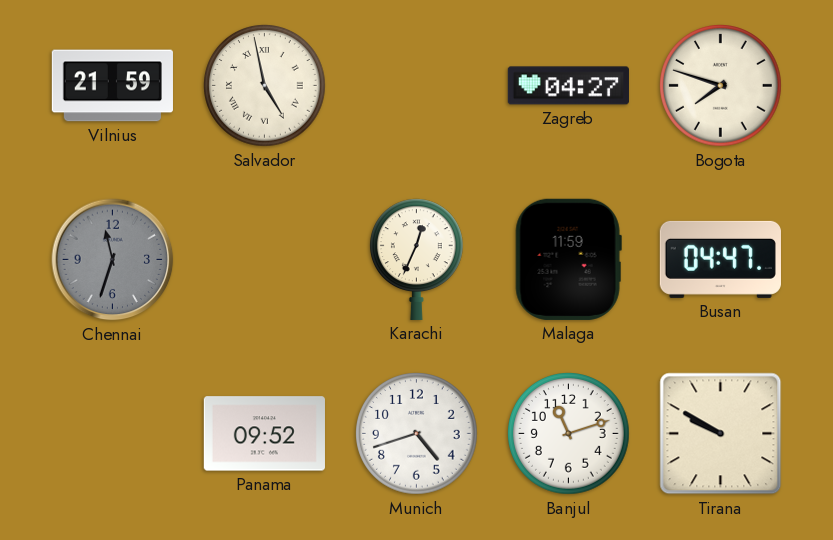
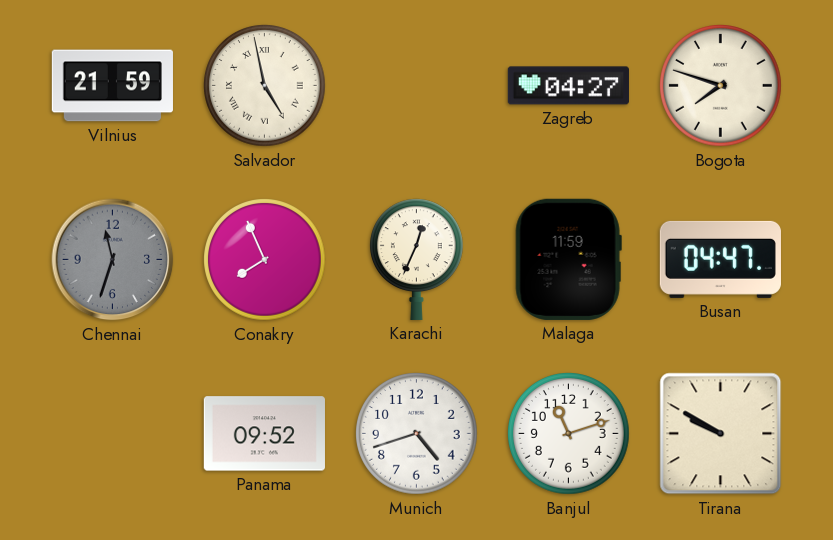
Conakry: none -> 7:56
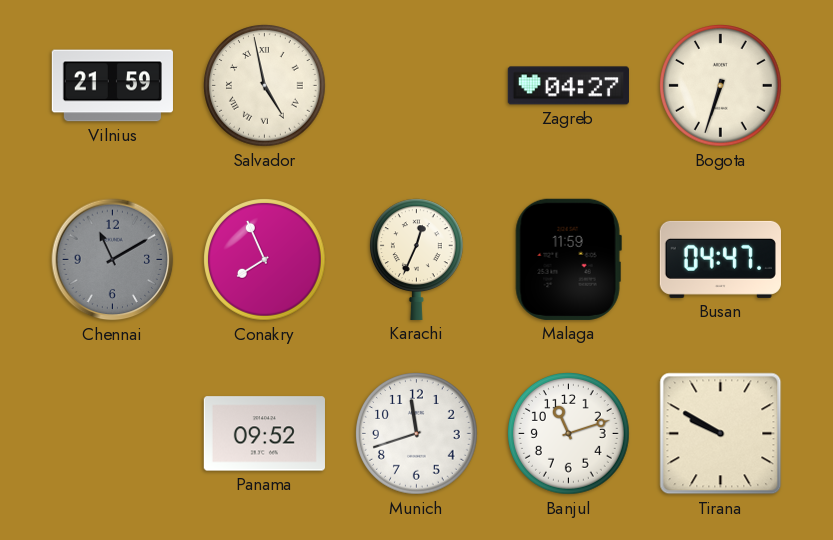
Bogota: 7:48 -> 6:33
Chennai: 11:33 -> 11:10
Munich: 4:42 -> 11:42
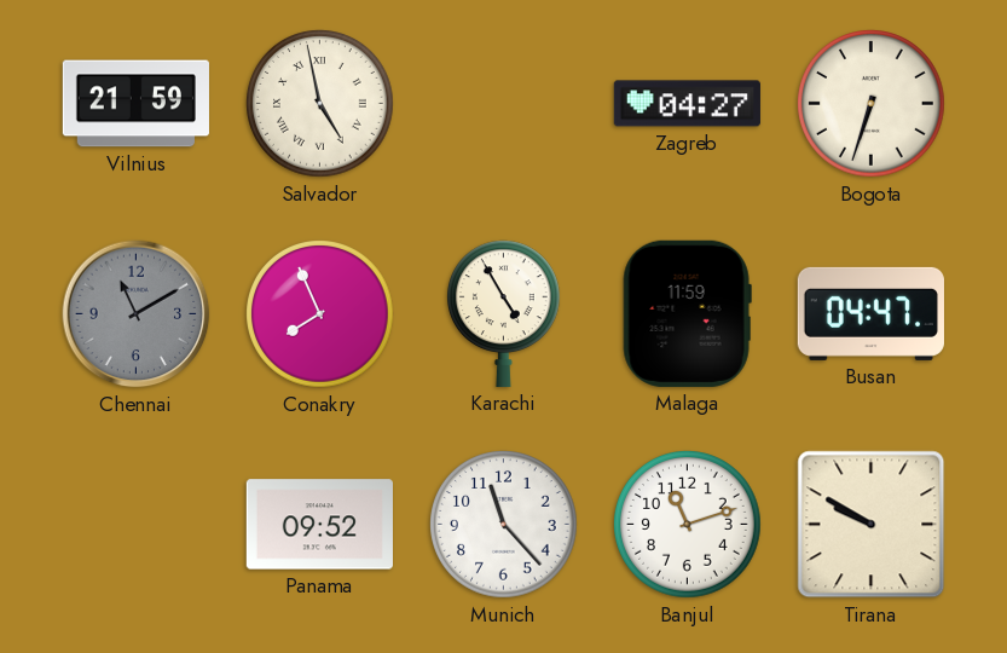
Karachi: 12:34 -> 4:55
Munich: 11:42 -> 11:23
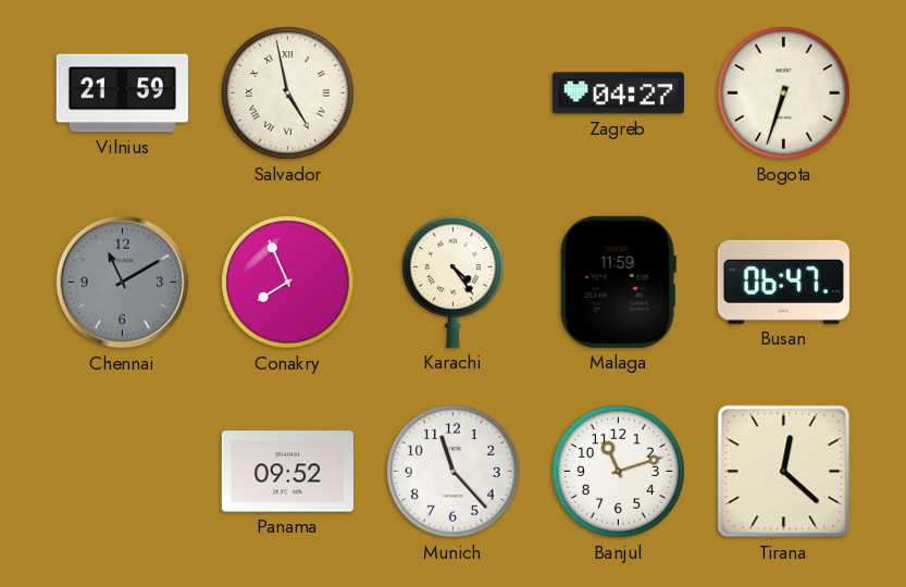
Karachi: 4:55 -> 4:24
Busan: 04:47 -> 06:47
Tirana: 9:50 -> 12:22
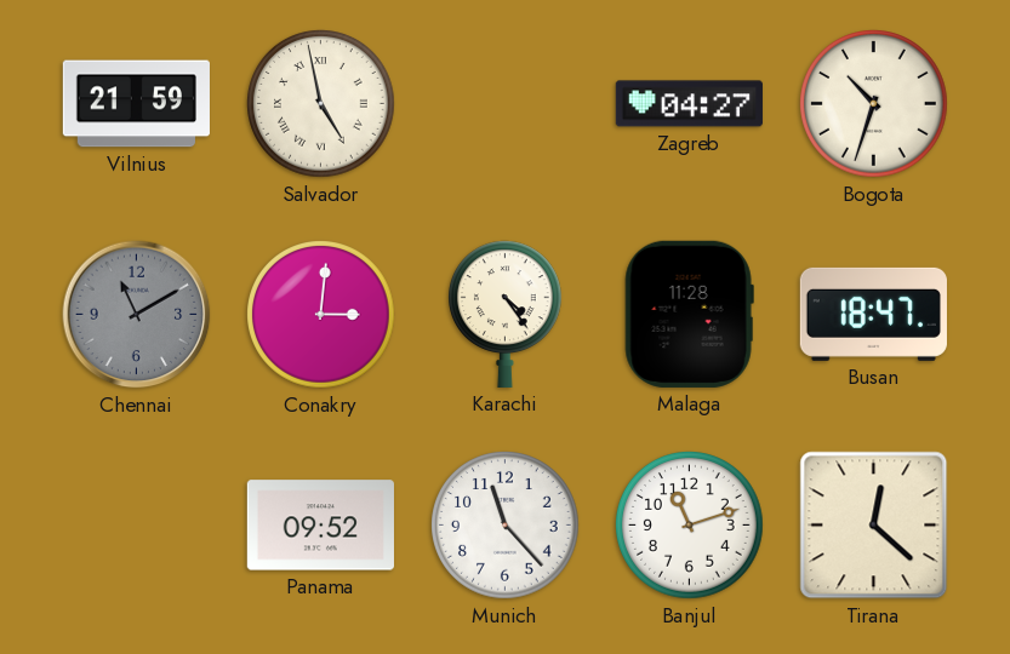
Bogota: 6:33 -> 10:33
Conakry: 7:56 -> 3:01
Malaga: 11:59 -> 11:28
Busan: 06:47 -> 18:47
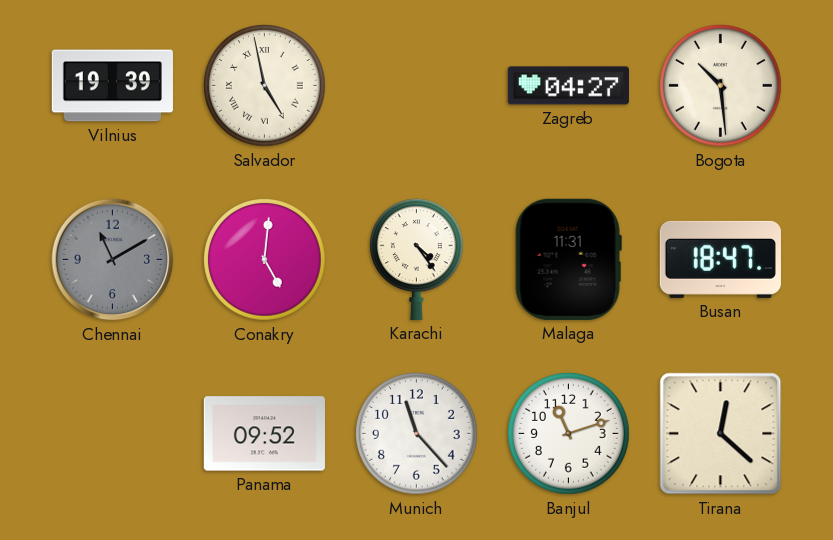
Vilnius: 21:59 -> 19:39
Bogota: 10:33 -> 10:29
Conakry: 3:01 -> 5:01
Malaga: 11:28 -> 11:31
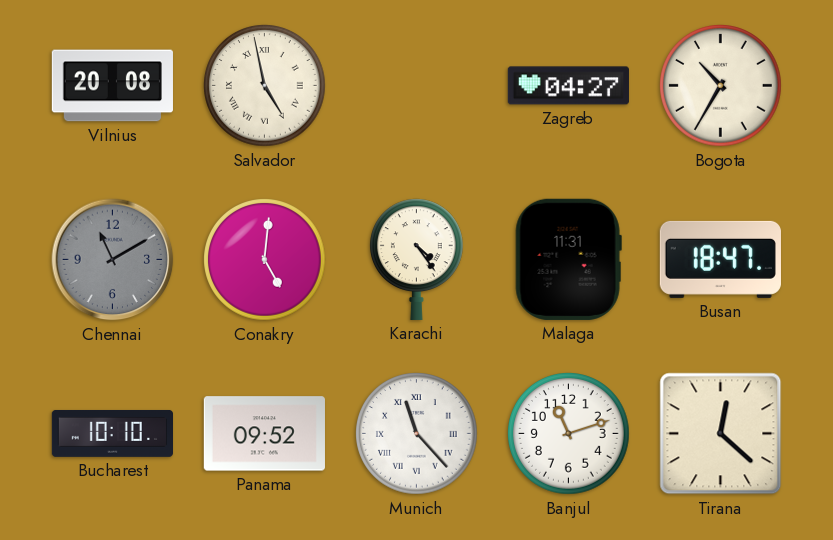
Vilnius: 19:39 -> 20:08
Bogota: 10:29 -> 10:35
Bucharest: none -> 10:10
Munich numerals: Arabic -> Roman
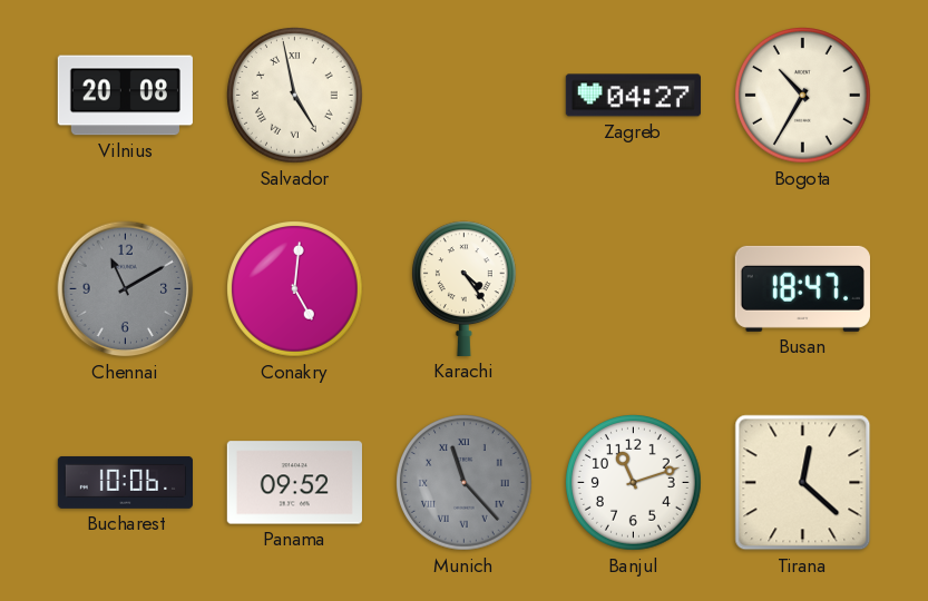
Malaga: 11:31 -> none
Bucharest: 10:10 -> 10:06
Munich dial: white -> grey
